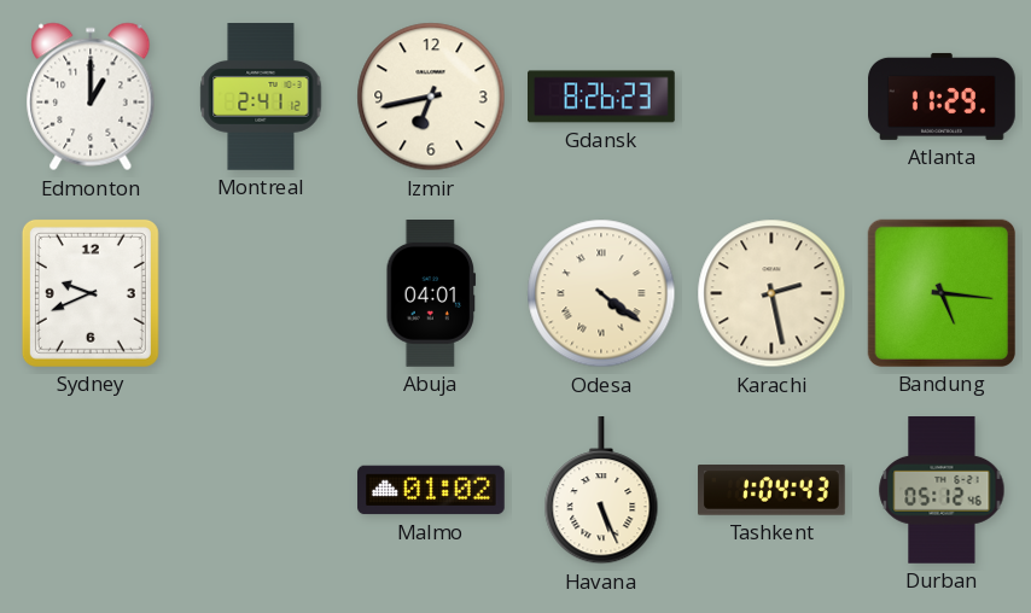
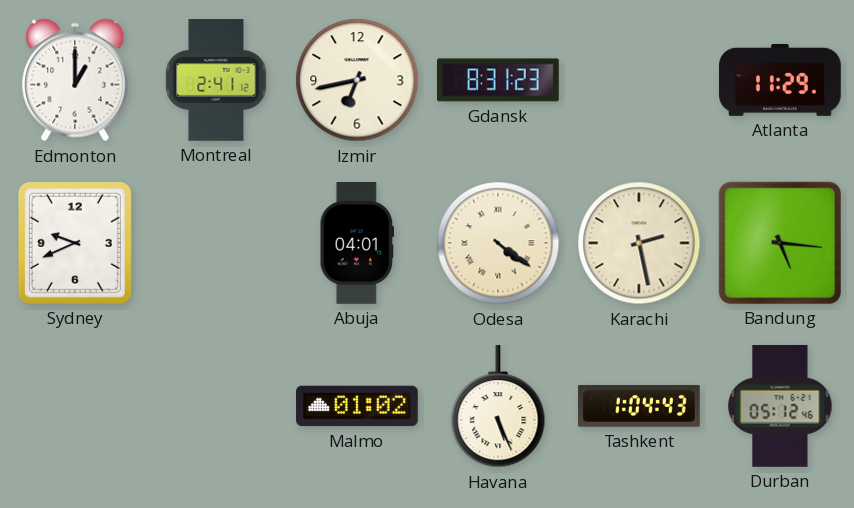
Gdansk: 8:26 -> 8:31
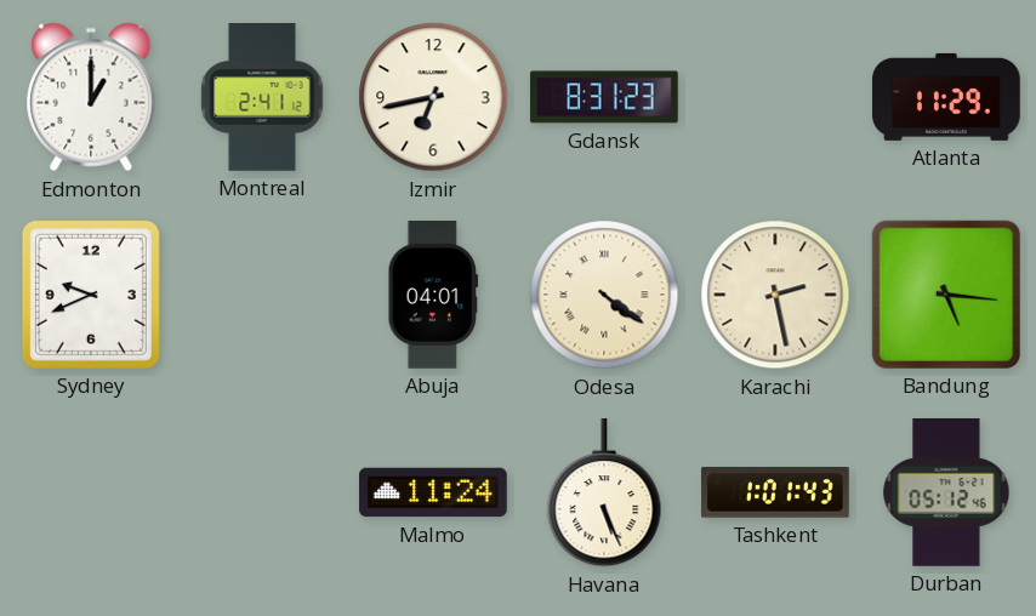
Malmo: 01:02 -> 11:24
Tashkent: 1:04 -> 1:01
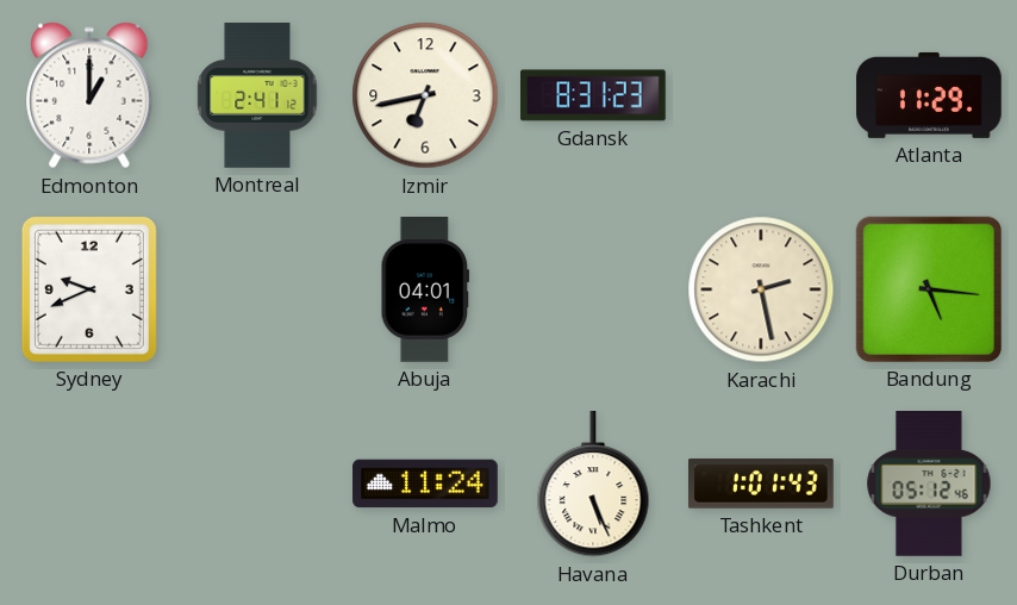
Odesa: 4:21 -> none
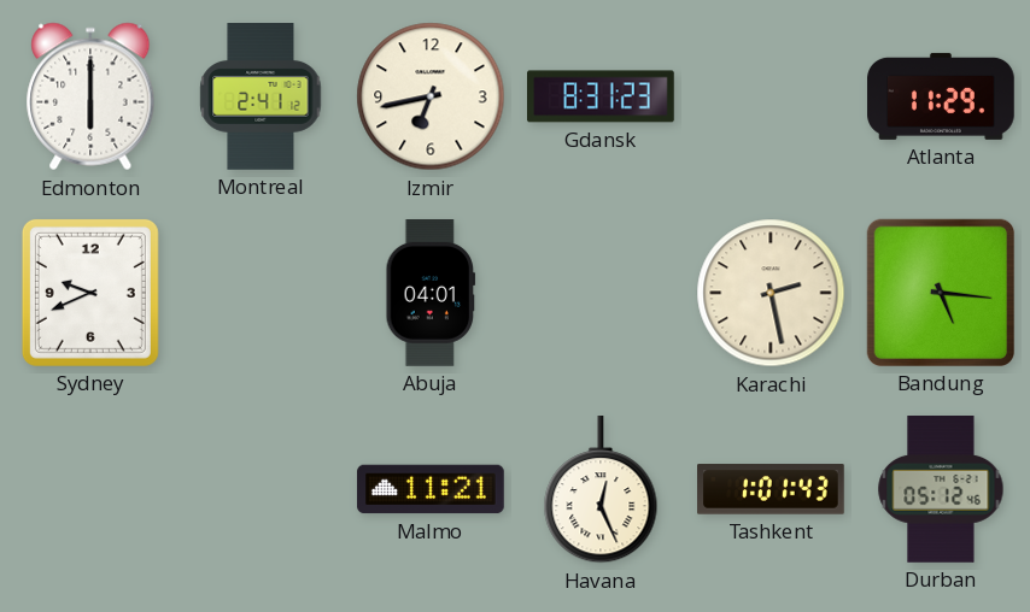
Edmonton: 1:00 -> 6:00
Malmo: 11:24 -> 11:21
Havana: 5:26 -> 12:26
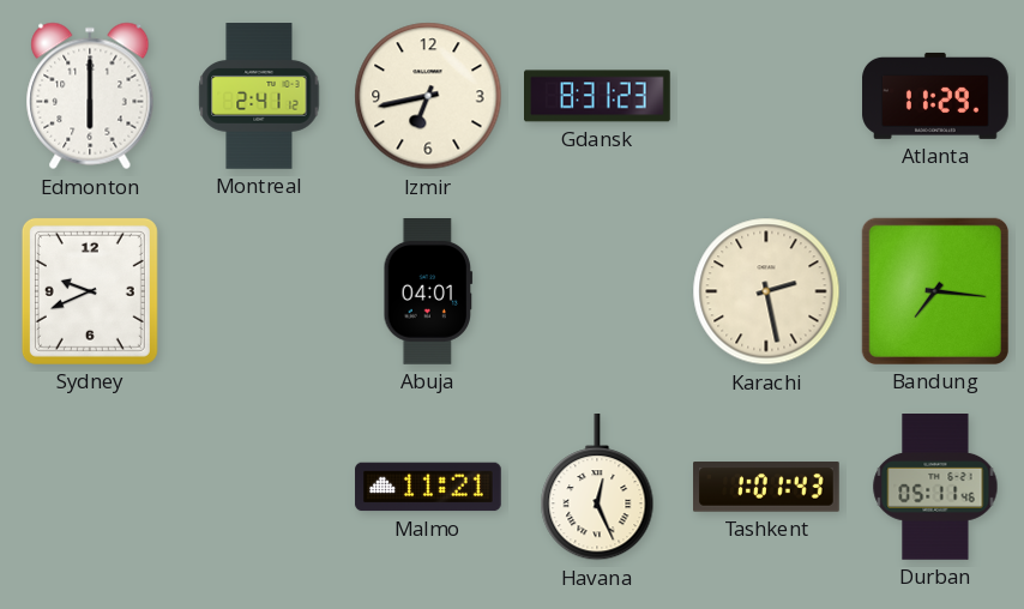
Bandung: 5:16 -> 7:16
Durban: 05:12 -> 05:11
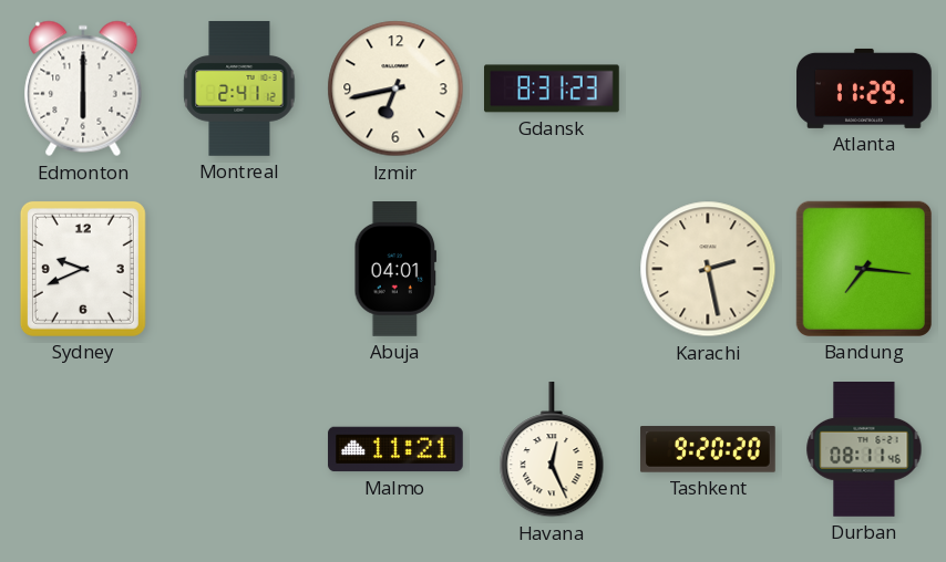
Tashkent: 1:01 -> 9:20
Durban: 05:11 -> 08:11
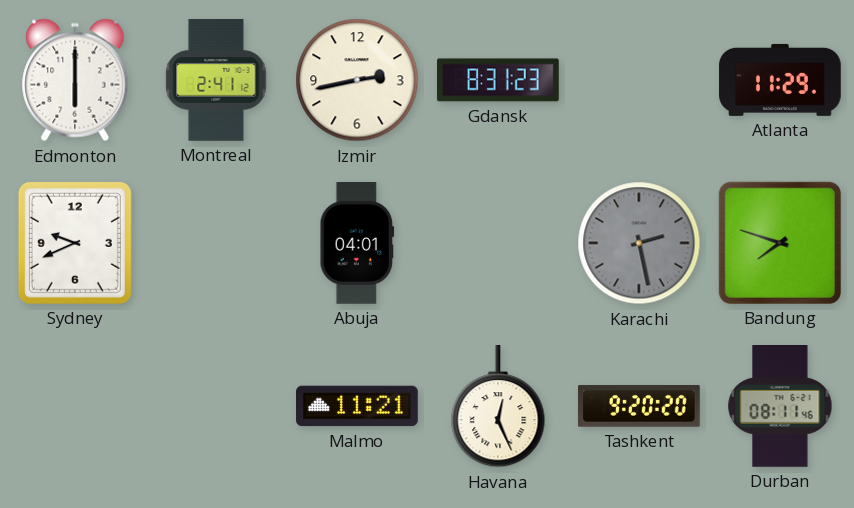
Izmir: 6:43 -> 2:43
Karachi dial: cream -> grey
Bandung: 7:16 -> 7:48
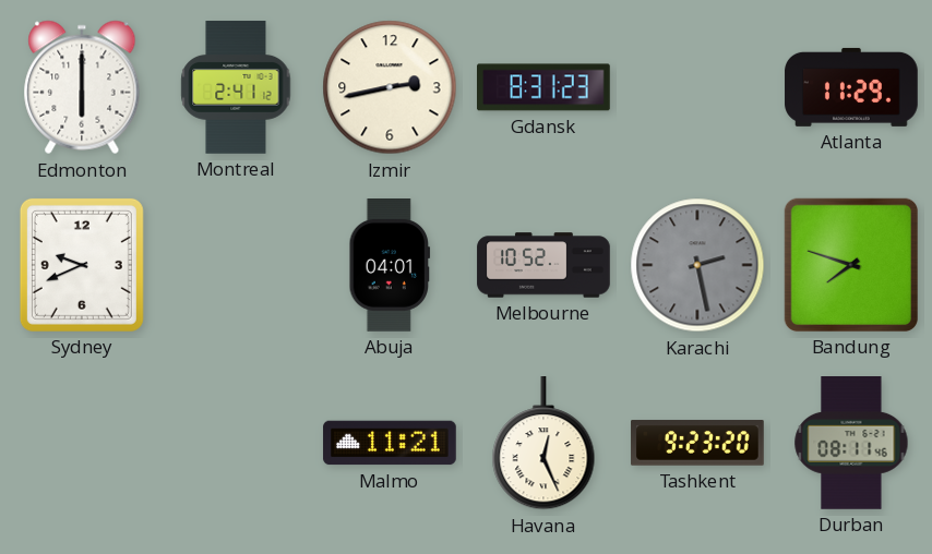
Melbourne: none -> 10:52
Tashkent: 9:20 -> 9:23
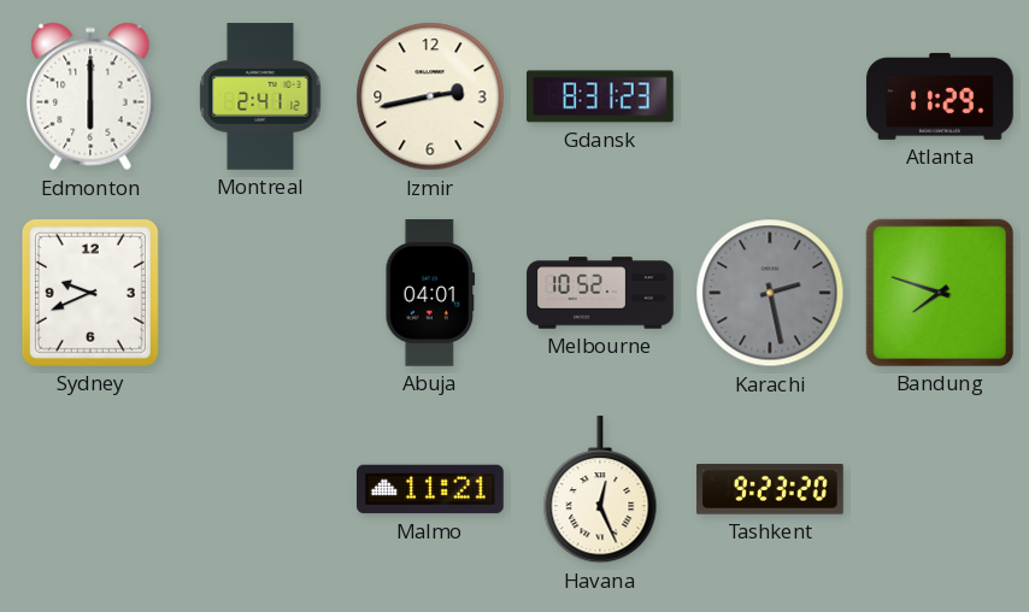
Durban: 08:11 -> none
